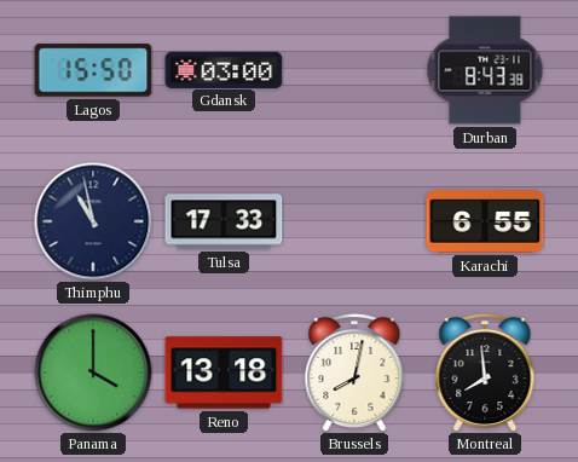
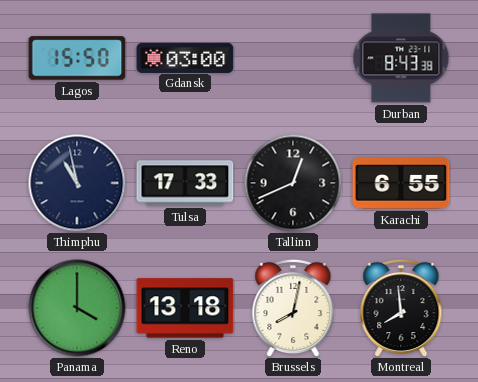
Tallinn: none -> 12:41
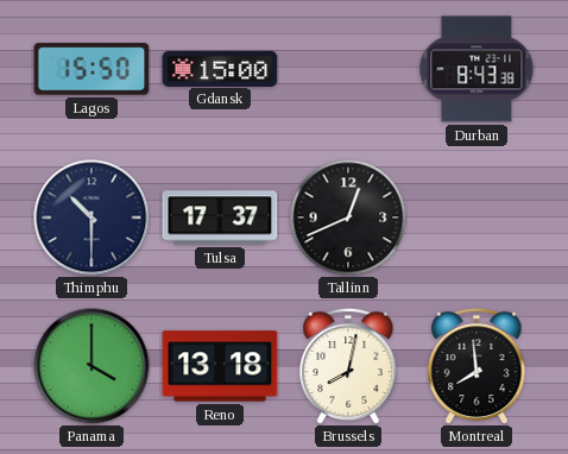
Gdansk: 03:00 -> 15:00
Thimphu: 10:58 -> 10:30
Tulsa: 17:33 -> 17:37
Karachi: 6:55 -> none
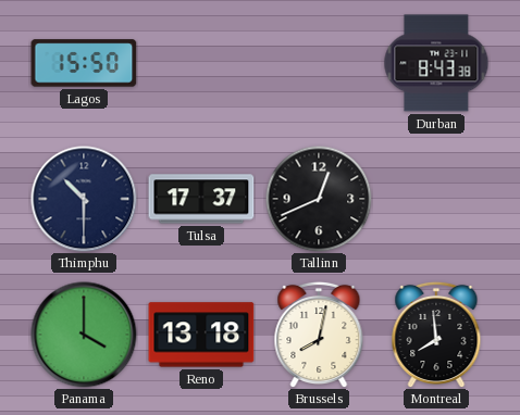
Gdansk: 15:00 -> none
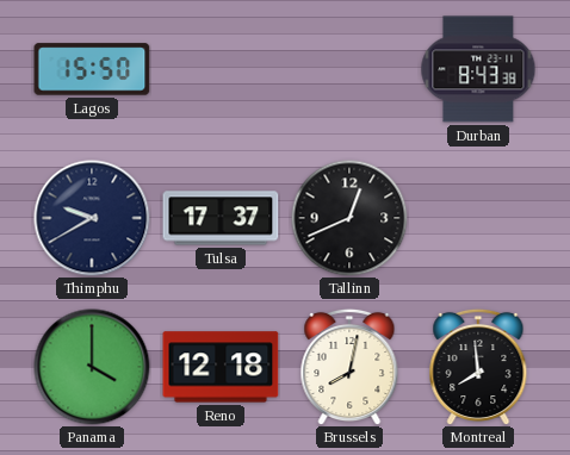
Thimphu: 10:30 -> 9:40
Reno: 13:18 -> 12:18
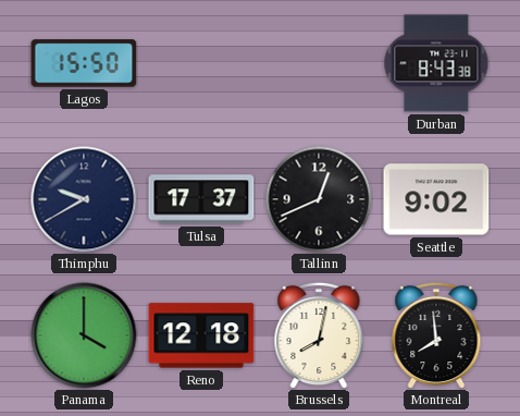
Seattle: none -> 9:02
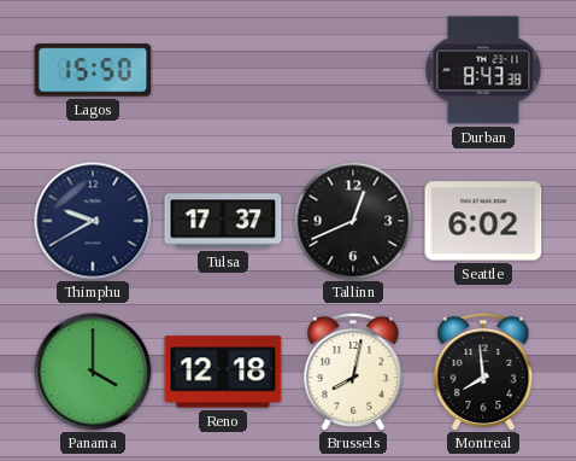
Seattle: 9:02 -> 6:02
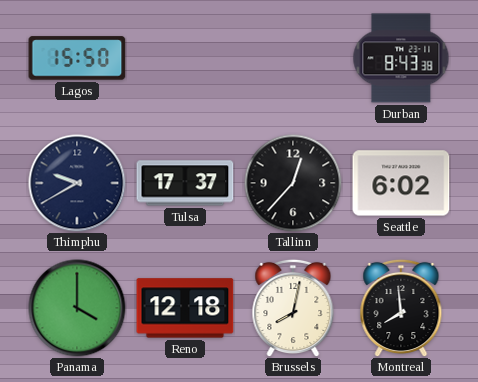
Tallinn: 12:41 -> 12:37
